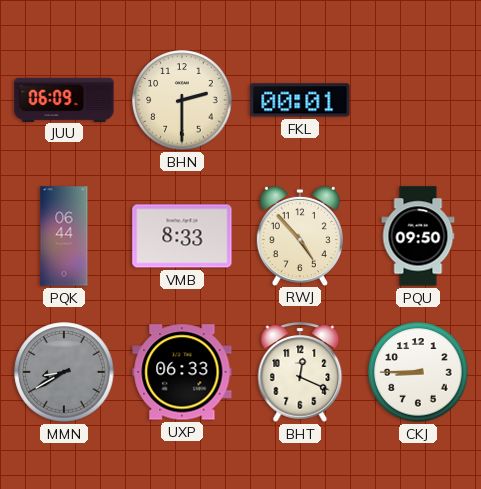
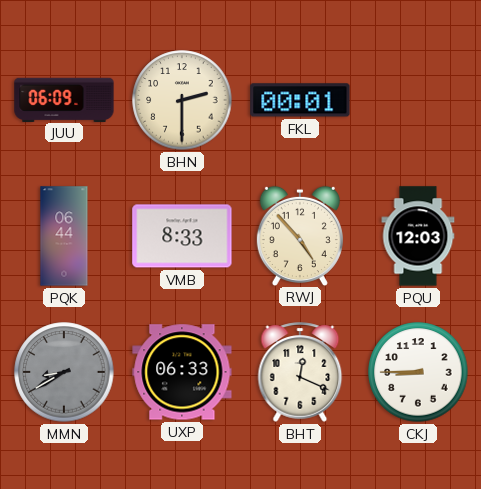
PQU: 09:50 -> 12:03
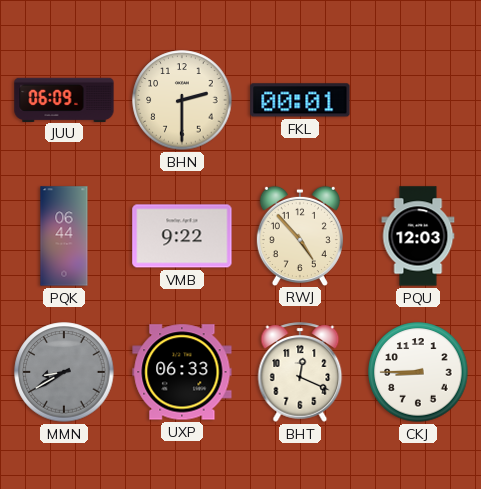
VMB: 8:33 -> 9:22
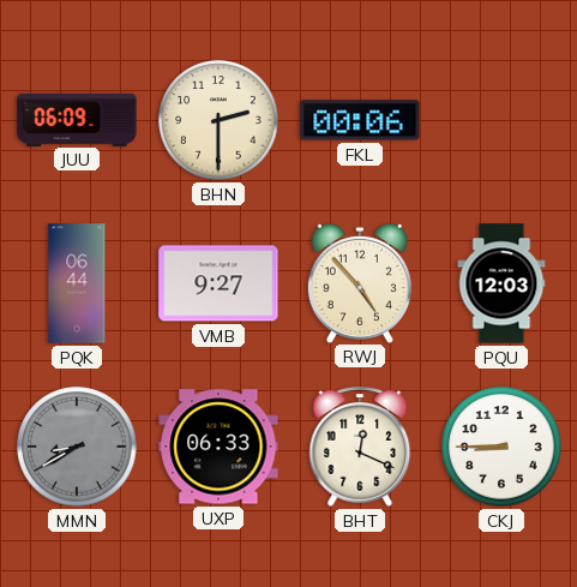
FKL: 00:01 -> 00:06
VMB: 9:22 -> 9:27
